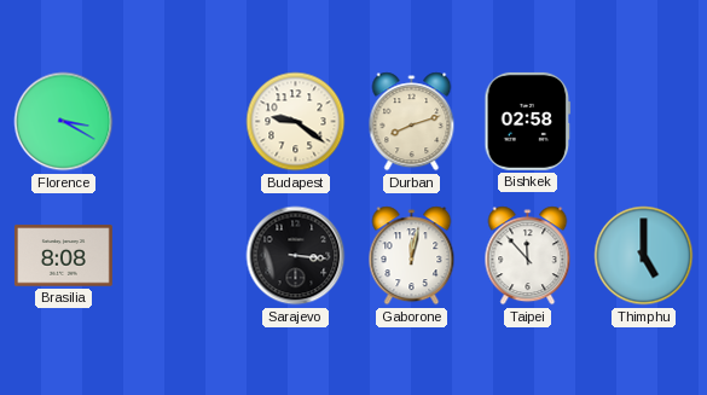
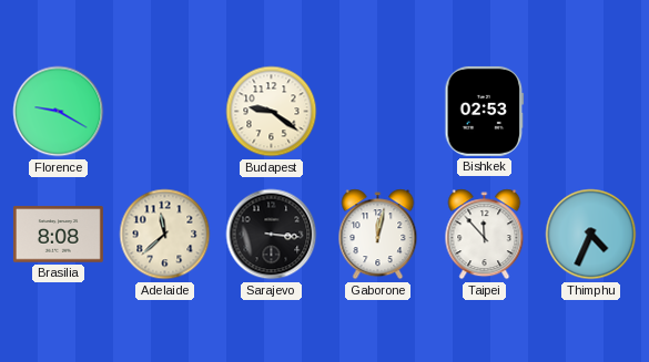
Florence: 3:20 -> 9:20
Durban: 8:12 -> none
Bishkek: 02:58 -> 02:53
Adelaide: none -> 11:38
Thimphu: 5:00 -> 4:34
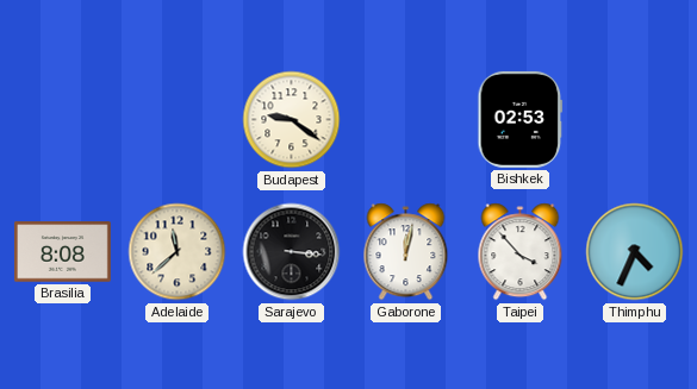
Florence: 9:20 -> none
Taipei: 11:53 -> 3:53
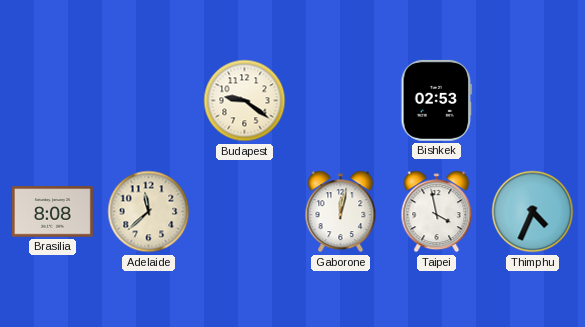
Sarajevo: 3:16 -> none
Taipei: 3:53 -> 3:58
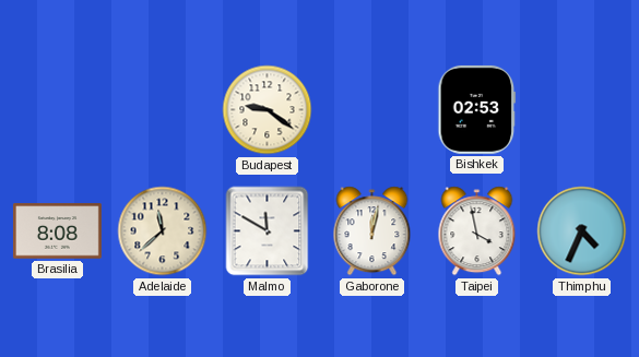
Malmo: none -> 11:50
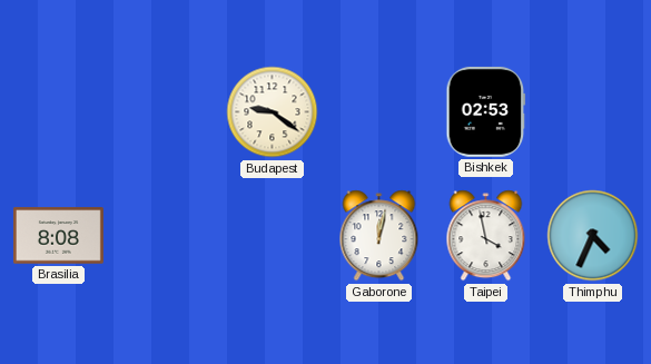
Adelaide: 11:38 -> none
Malmo: 11:50 -> none
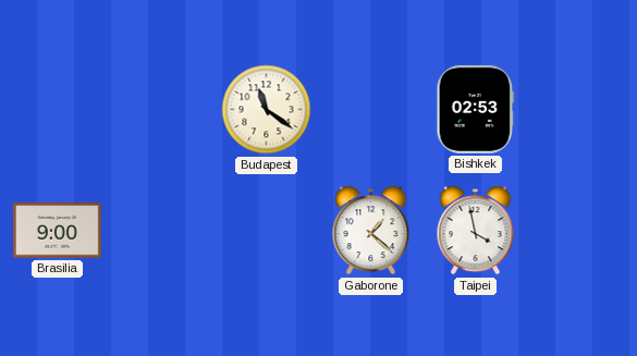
Budapest: 9:21 -> 11:21
Brasilia: 8:08 -> 9:00
Gaborone: 12:02 -> 1:22
Thimphu: 4:34 -> none
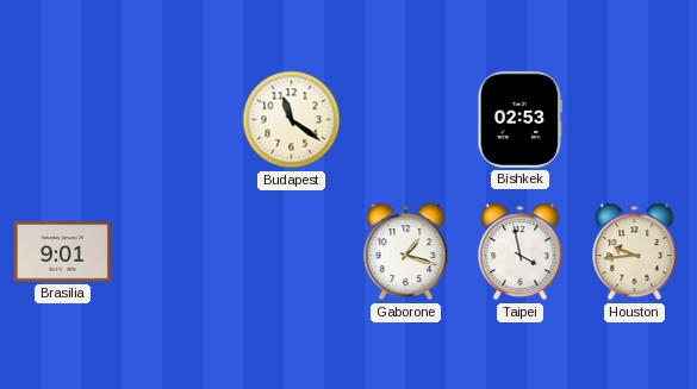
Brasilia: 9:00 -> 9:01
Gaborone: 1:22 -> 1:18
Houston: none -> 9:44
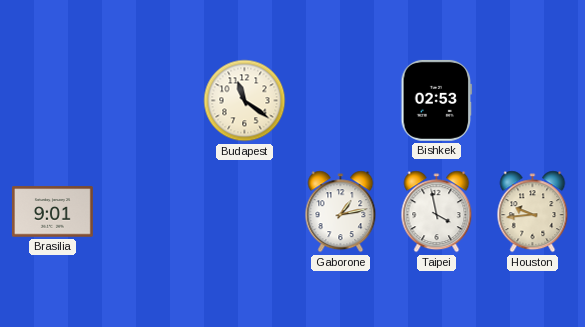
Gaborone: 1:18 -> 1:13
